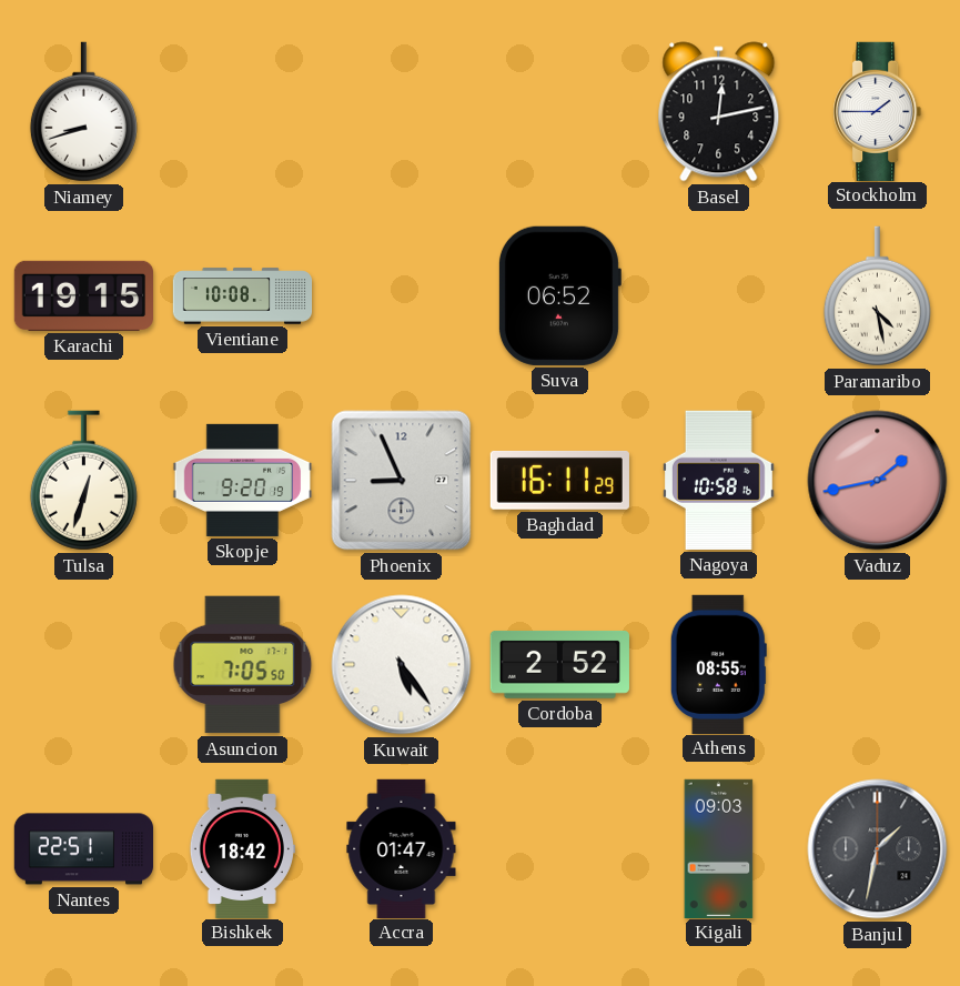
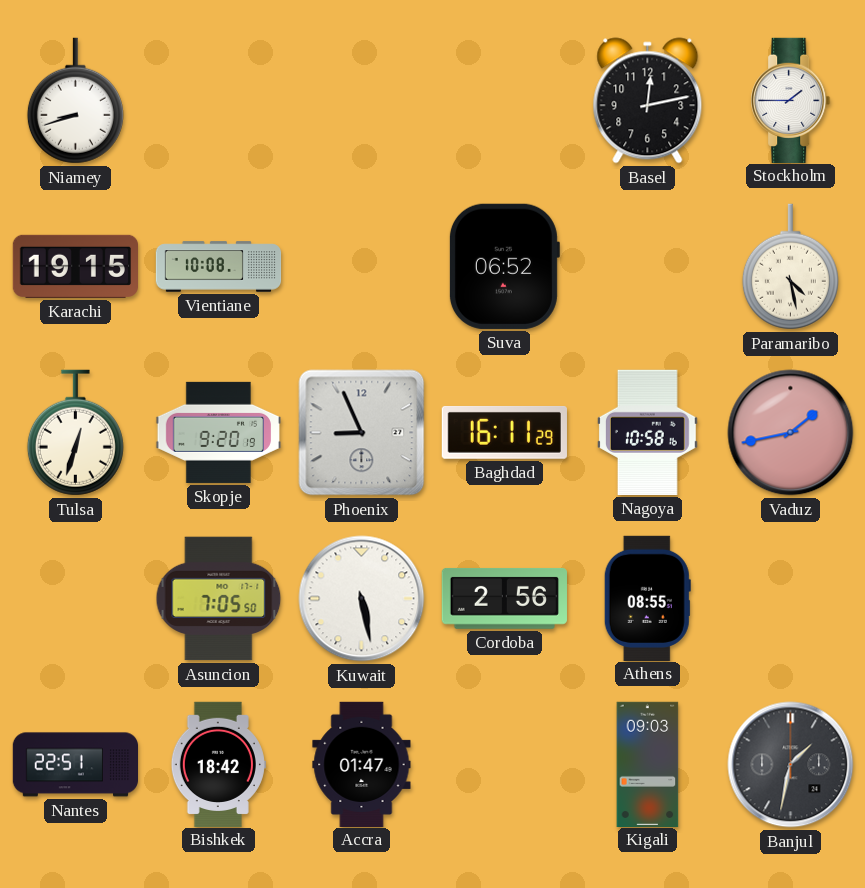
Kuwait: 5:24 -> 5:28
Cordoba: 2:52 -> 2:56
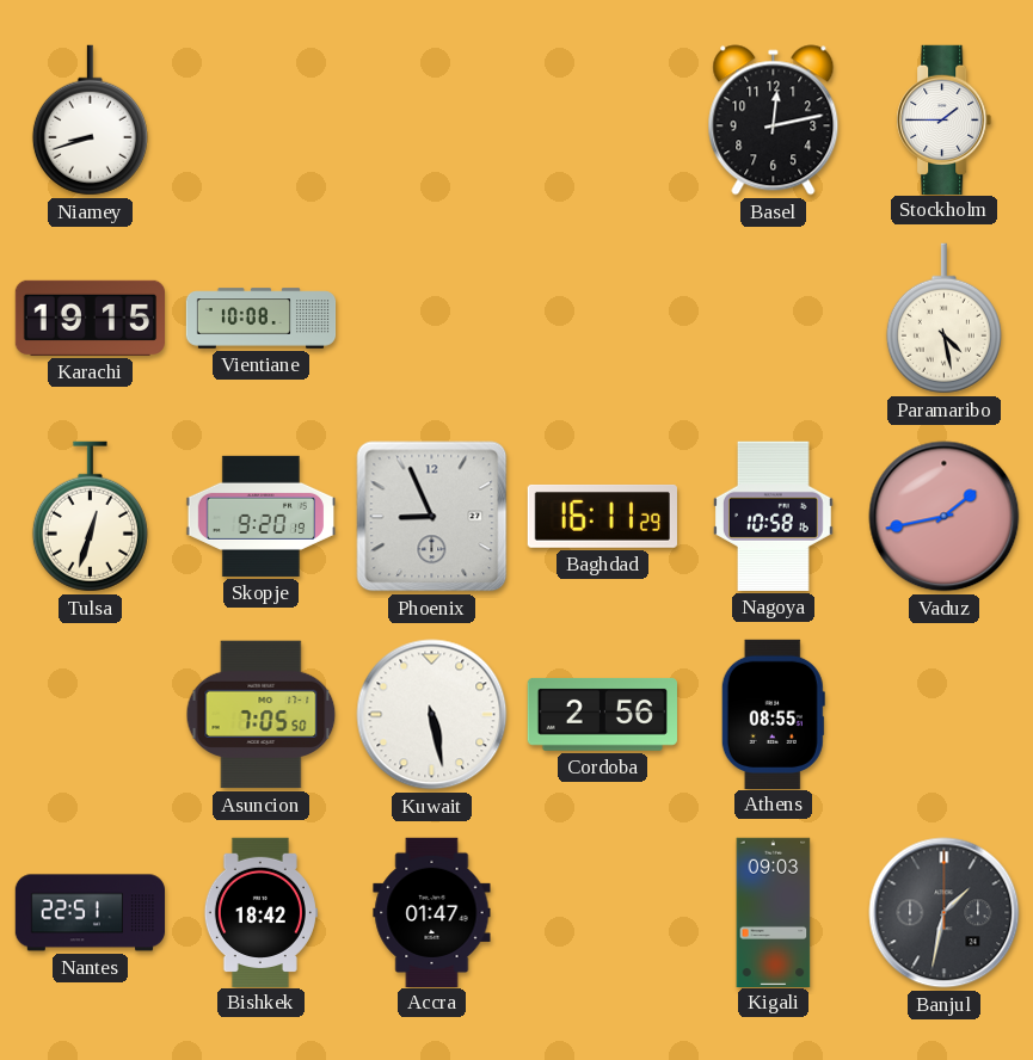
Suva: 06:52 -> none
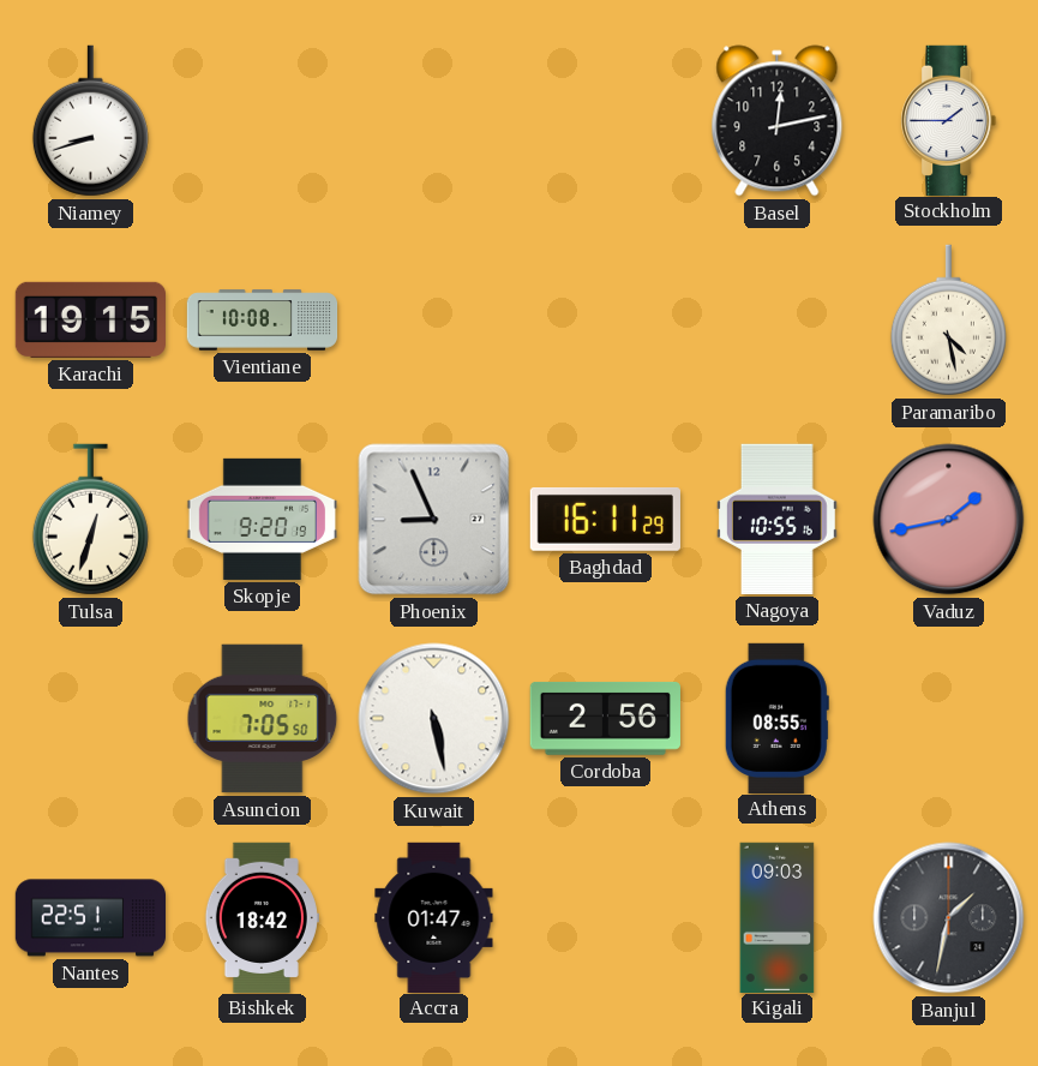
Nagoya: 10:58 -> 10:55
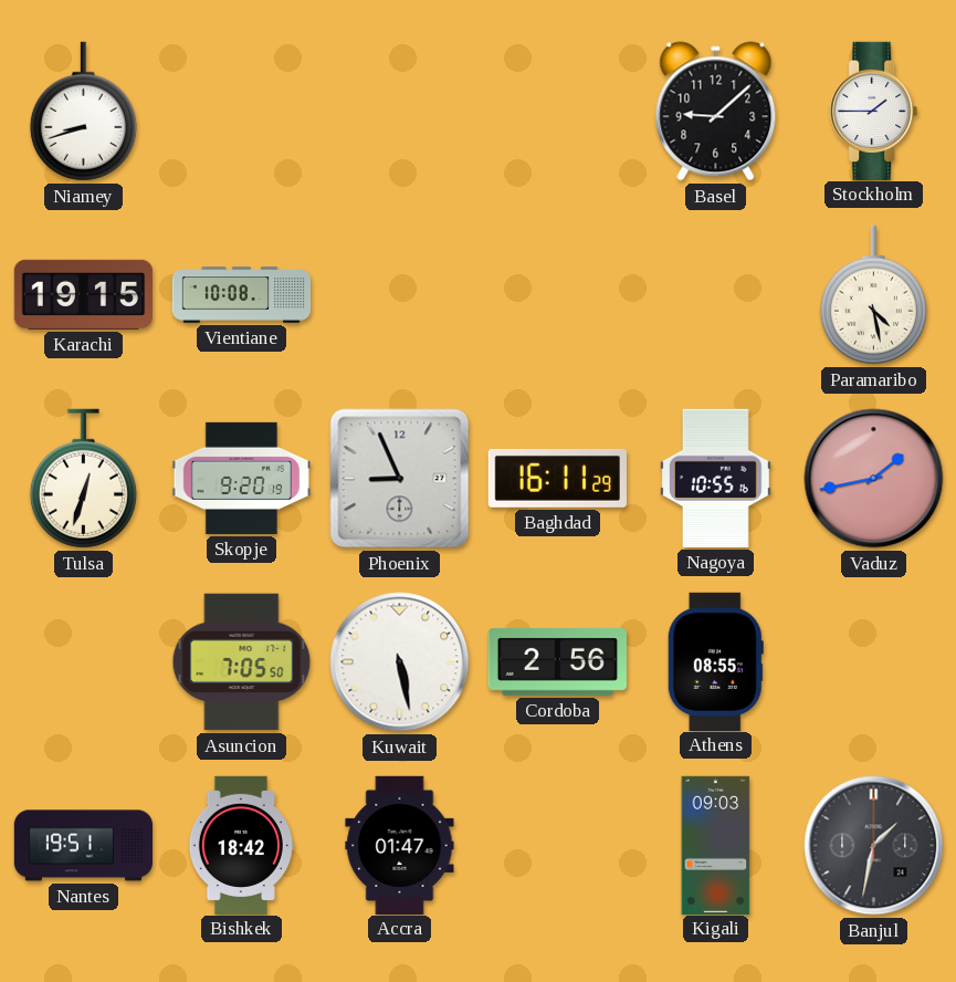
Basel: 12:13 -> 9:08
Nantes: 22:51 -> 19:51
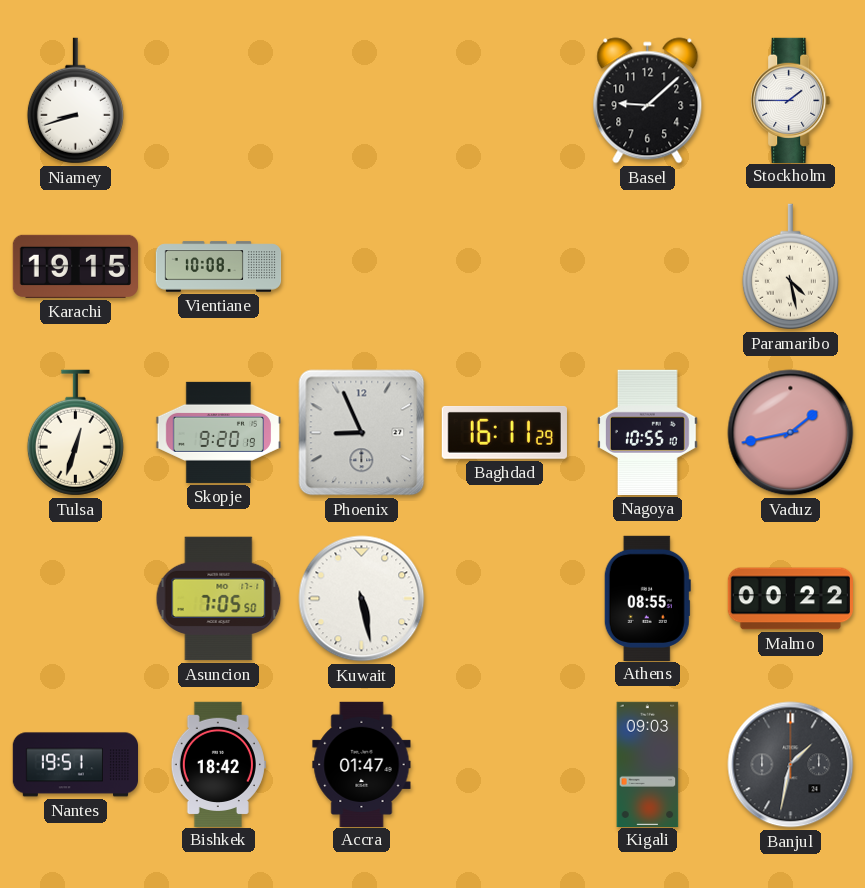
Nagoya: 10:55:16 -> 10:55:10
Cordoba: 2:56 -> none
Malmo: none -> 00:22
